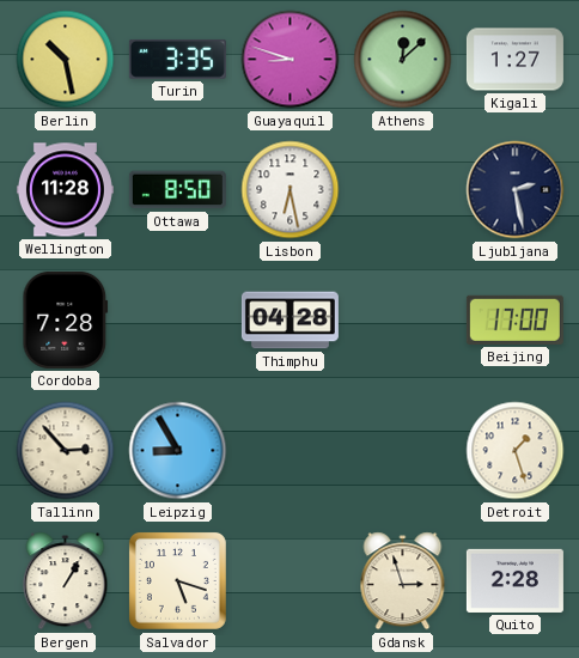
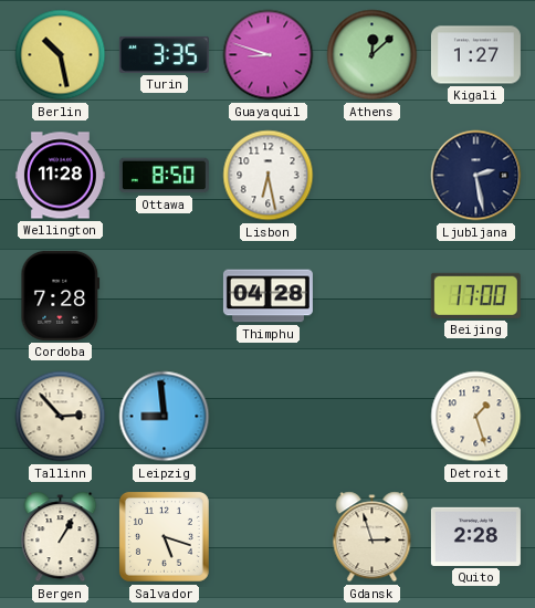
Leipzig: 8:55 -> 8:59
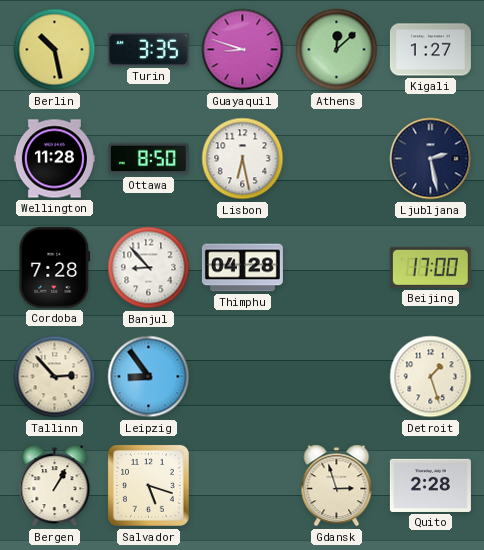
Banjul: none -> 8:53
Leipzig: 8:59 -> 8:54
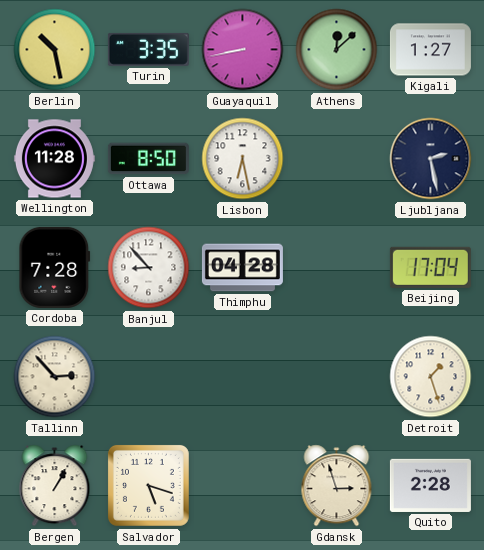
Guayaquil: 8:48 -> 8:43
Beijing: 17:00 -> 17:04
Leipzig: 8:54 -> none
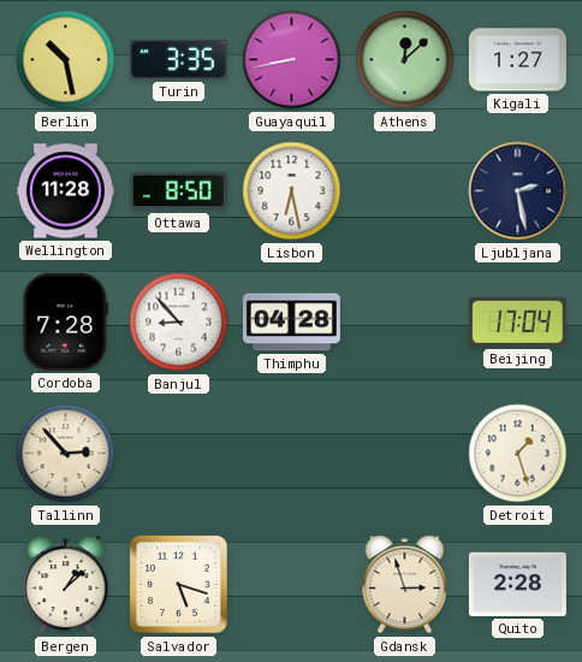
Bergen: 1:05 -> 1:08
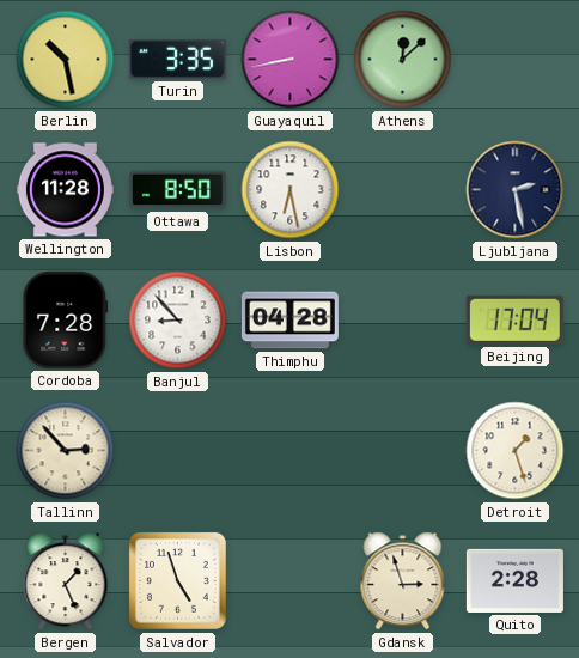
Kigali: 1:27 -> none
Bergen: 1:08 -> 1:26
Salvador: 5:18 -> 4:57
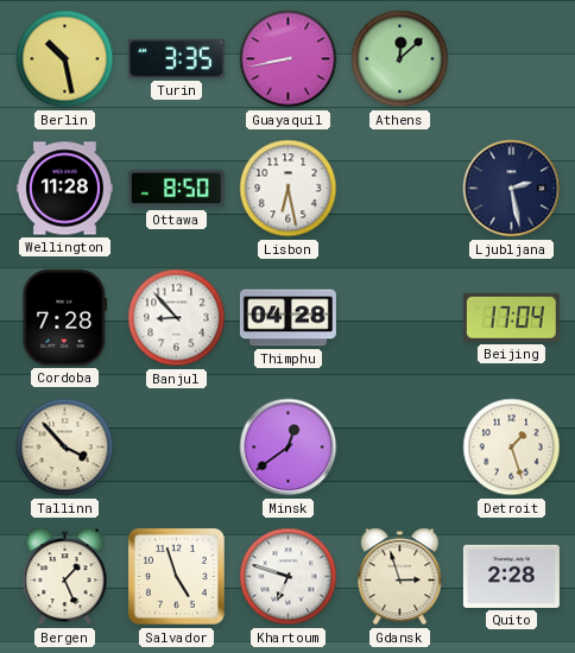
Tallinn: 2:53 -> 3:53
Minsk: none -> 12:39
Khartoum: none -> 6:48
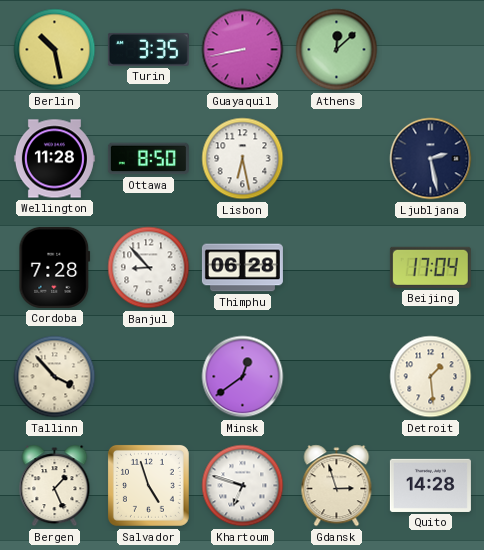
Thimphu: 04:28 -> 06:28
Detroit: 1:27 -> 1:29
Quito: 2:28 -> 14:28
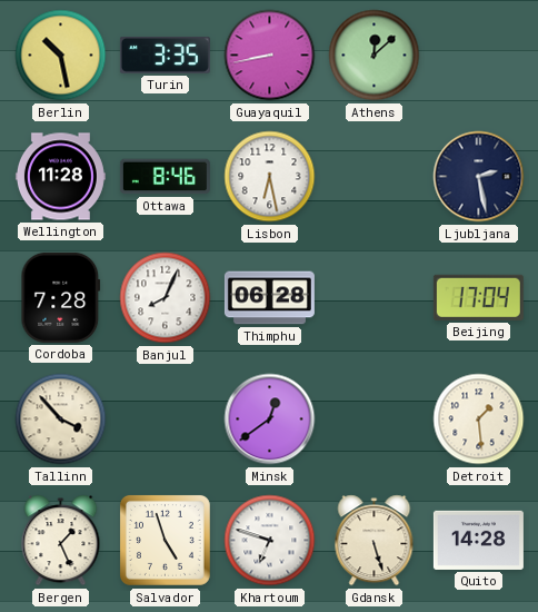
Ottawa: 8:50 -> 8:46
Banjul: 8:53 -> 8:04
Gdansk: 2:57 -> 5:27
